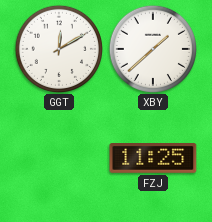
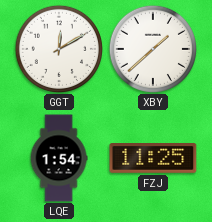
LQE: none -> 1:54
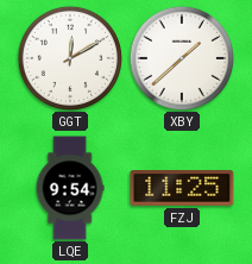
LQE: 1:54 -> 9:54
